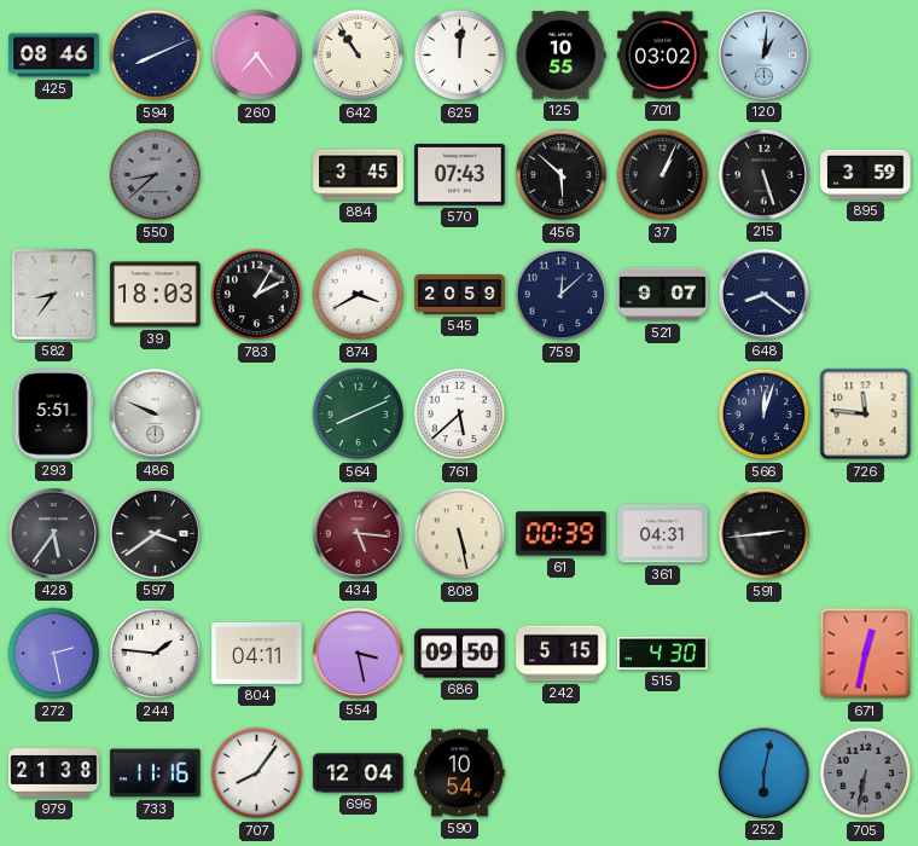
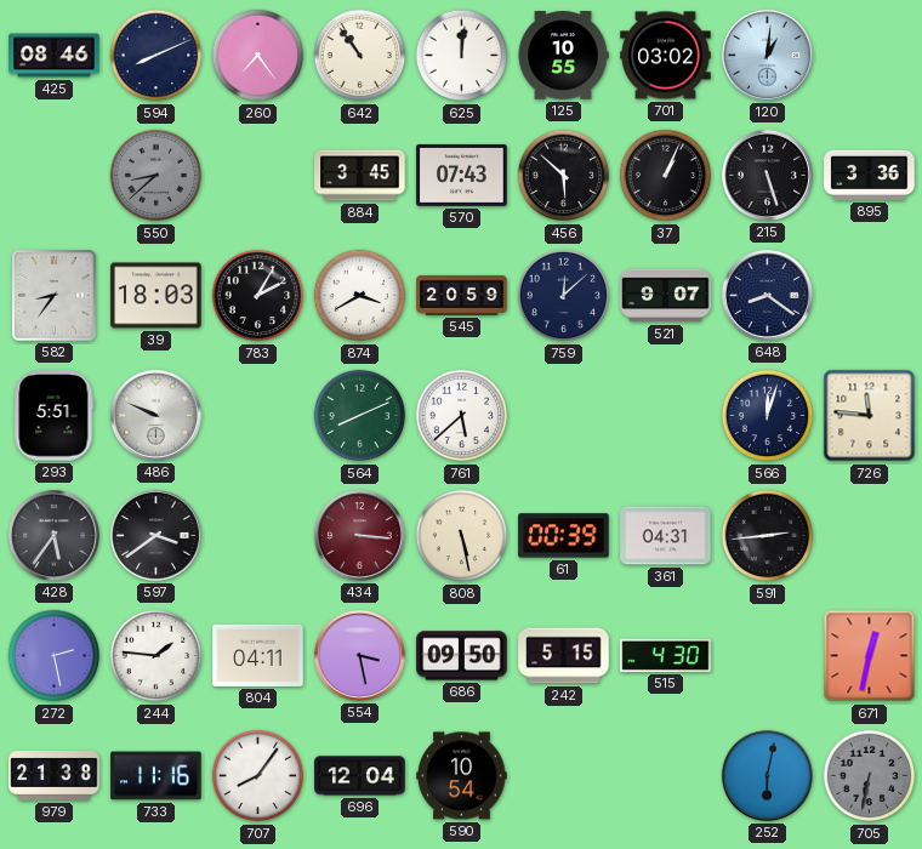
895: 3:59 -> 3:36
434: 5:16 -> 3:16
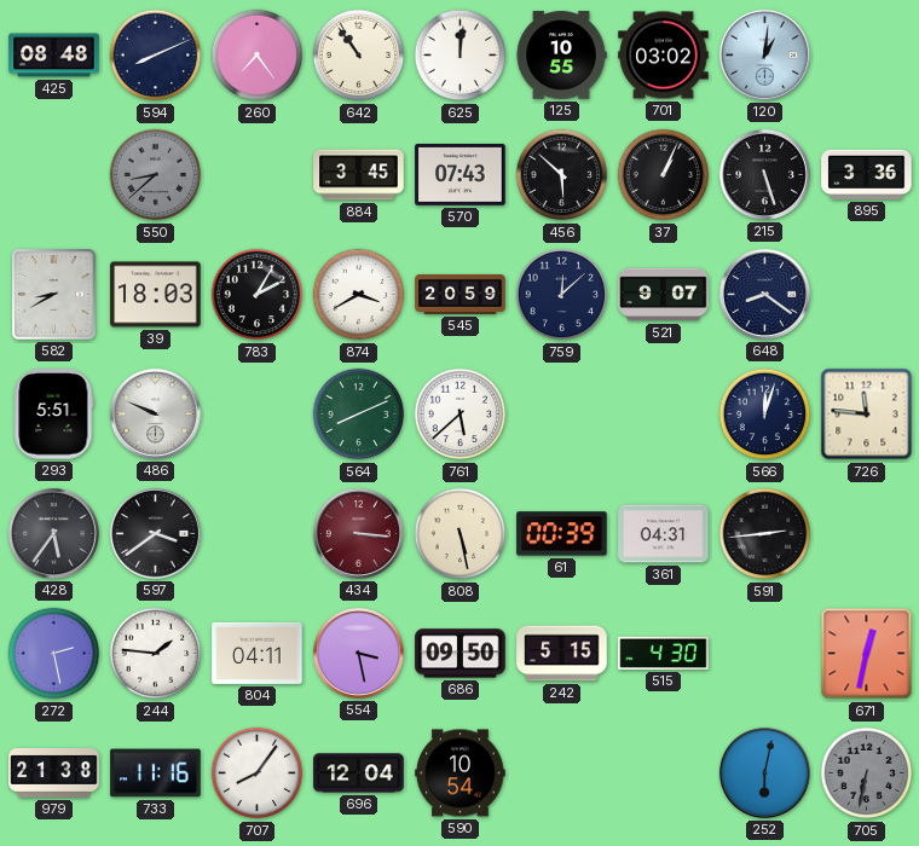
425: 08:46 -> 08:48
582: 8:36 -> 8:40
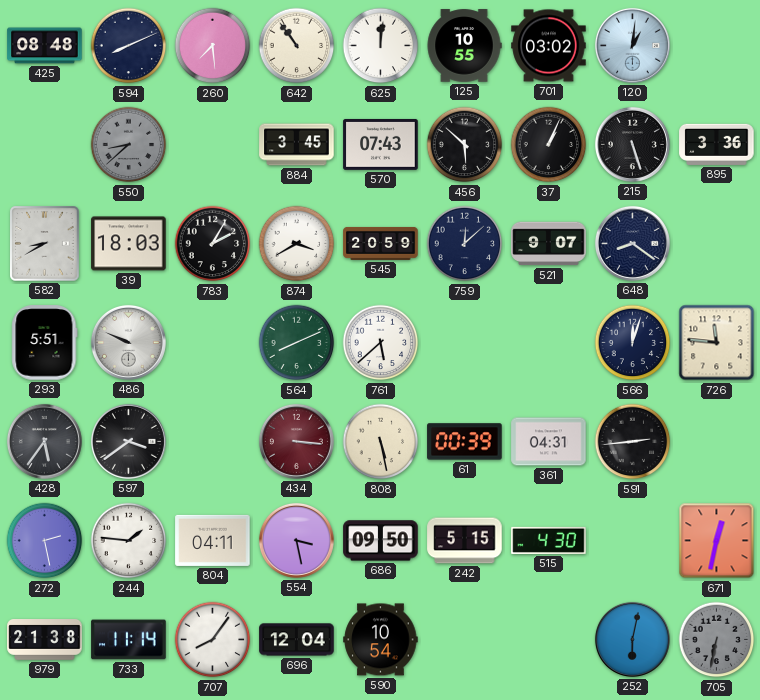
260: 7:24 -> 7:29
733: 11:16 -> 11:14
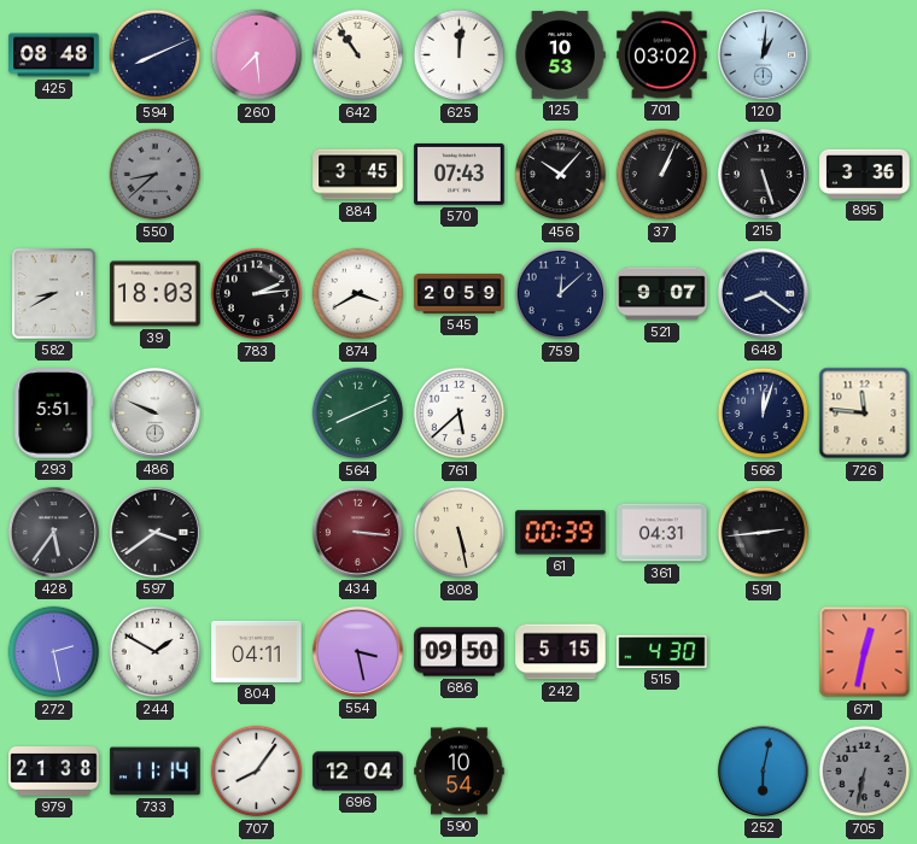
125: 10:55 -> 10:53
456: 5:52 -> 10:07
783: 2:05 -> 2:14
244: 1:46 -> 1:50
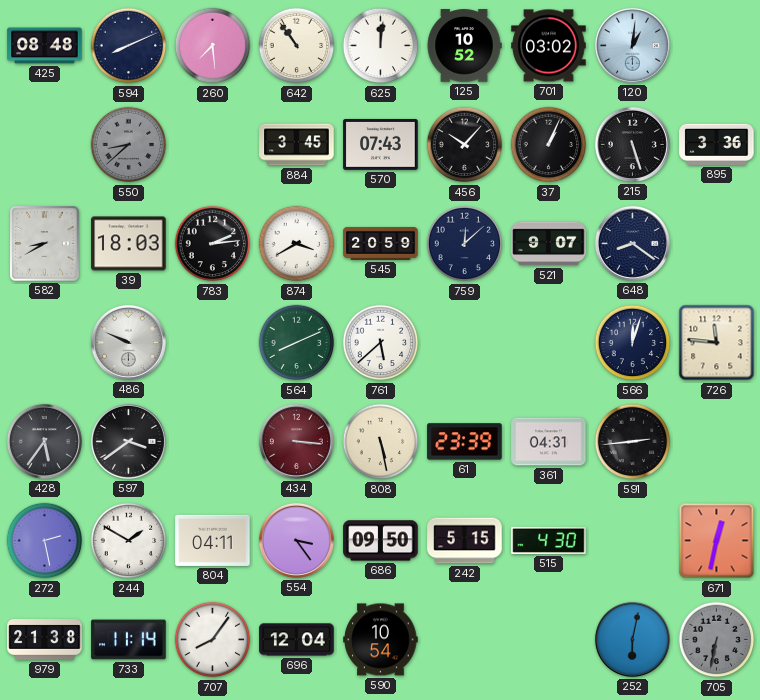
125: 10:53 -> 10:52
293: 5:51 -> none
61: 00:39 -> 23:39
554: 3:28 -> 3:24
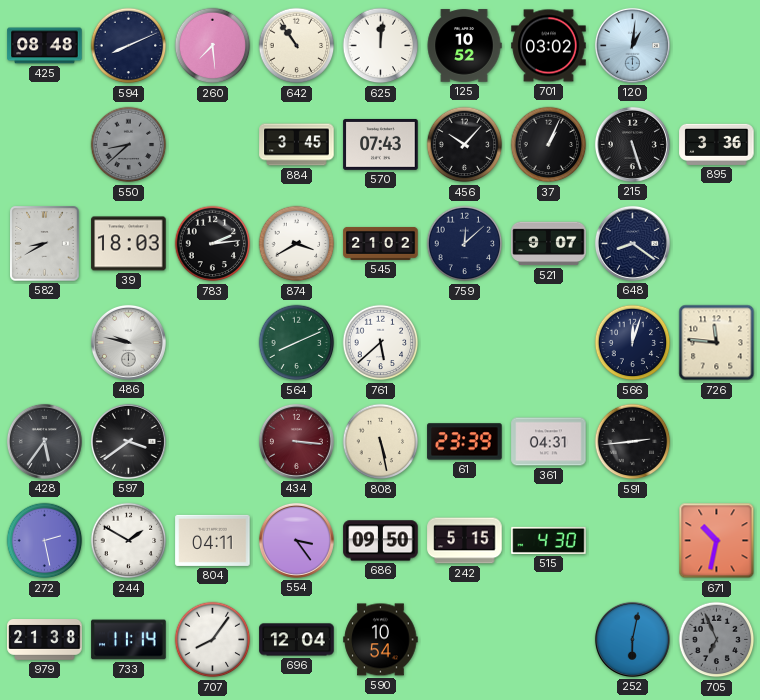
545: 20:59 -> 21:02
486: 9:49 -> 9:47
671: 12:32 -> 10:32
705: 6:32 -> 6:56
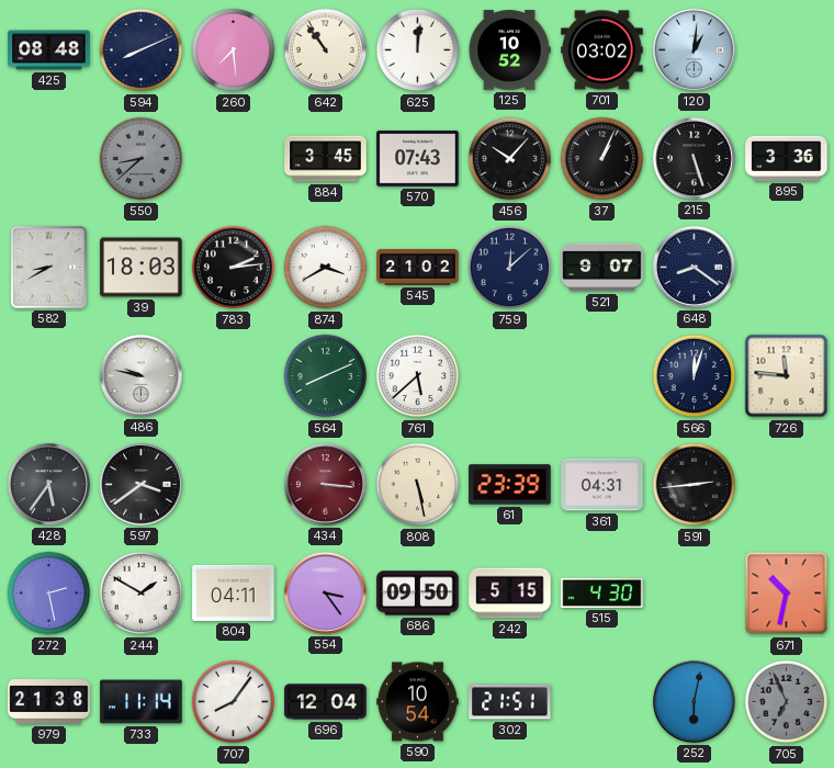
302: none -> 21:51
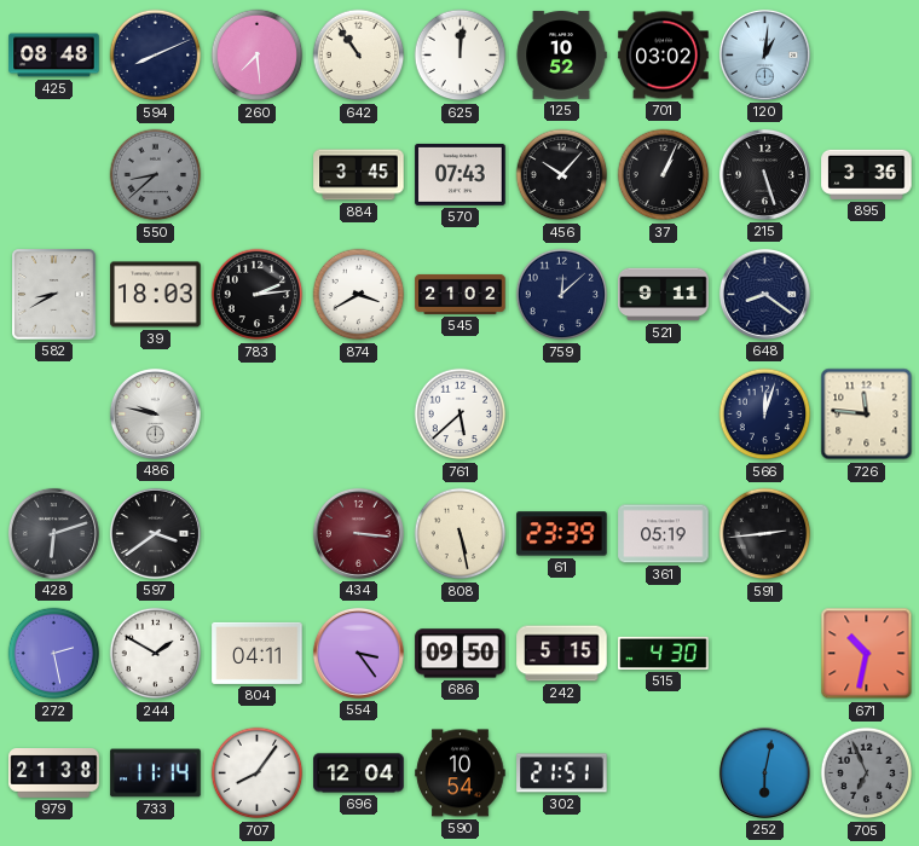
521: 9:07 -> 9:11
564: 8:11 -> none
428: 5:36 -> 6:12
361: 04:31 -> 05:19
